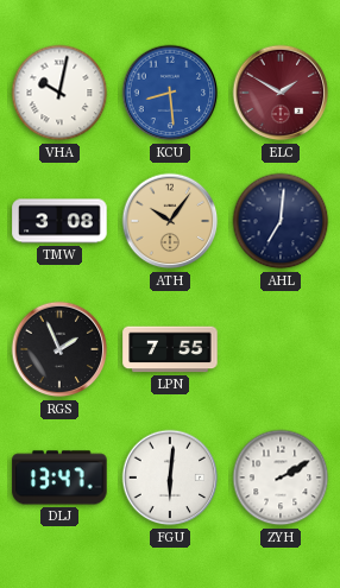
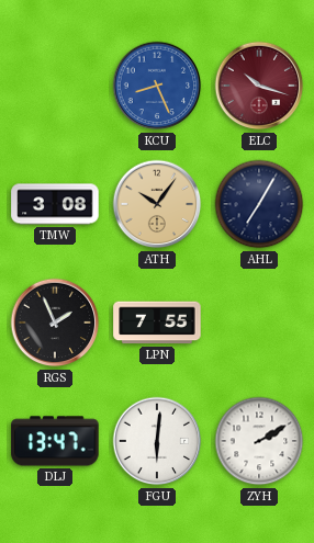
VHA: 10:02 -> none
KCU: 8:29 -> 8:26
ELC: 1:50 -> 10:18
AHL: 7:01 -> 7:05
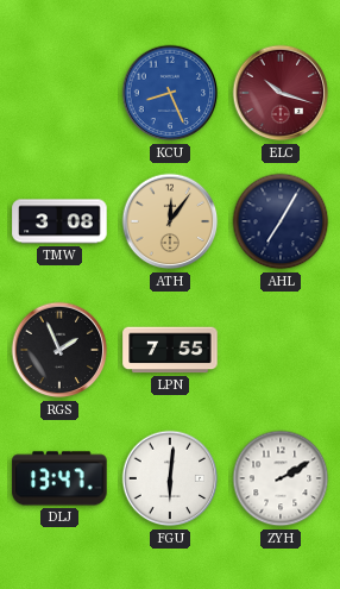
ATH: 10:06 -> 12:06
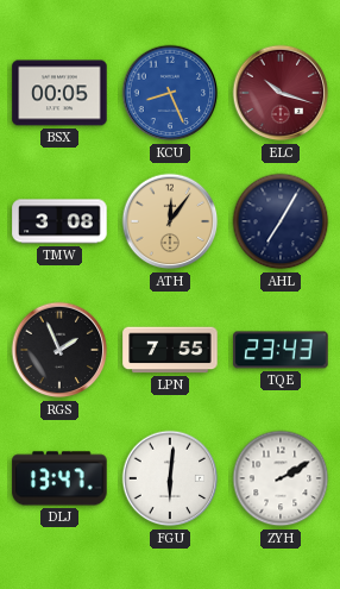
BSX: none -> 00:05
TQE: none -> 23:43
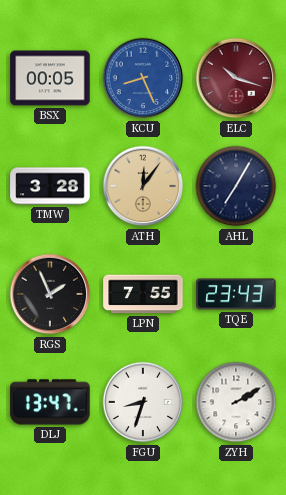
TMW: 3:08 -> 3:28
FGU: 6:01 -> 8:33
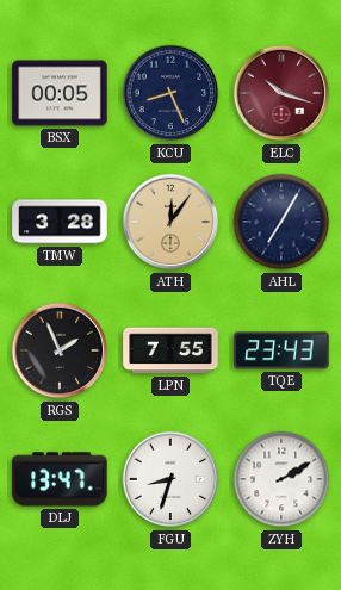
KCU dial: blue -> navy
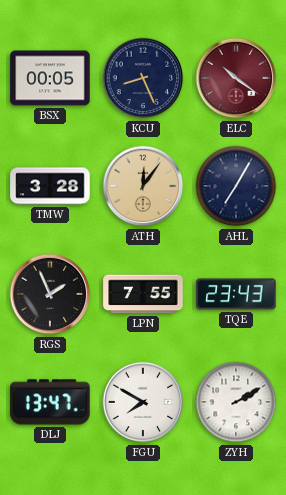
ELC: 10:18 -> 10:21
FGU: 8:33 -> 7:50
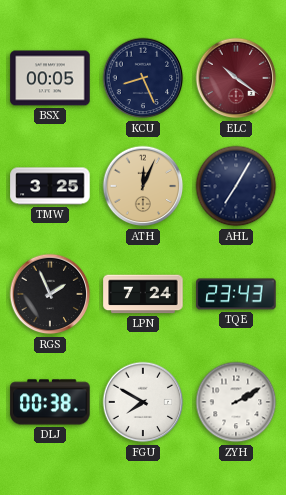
TMW: 3:28 -> 3:25
ATH: 12:06 -> 12:04
LPN: 7:55 -> 7:24
DLJ: 13:47 -> 00:38
